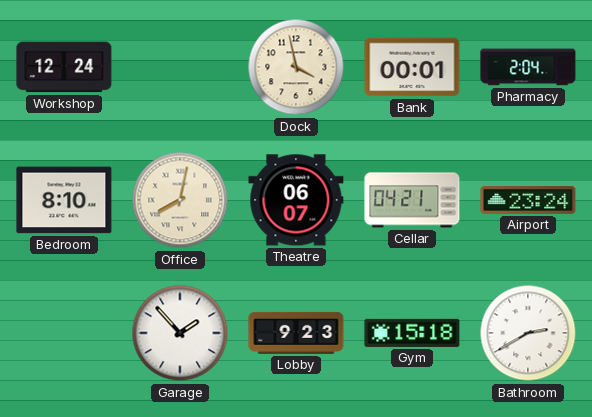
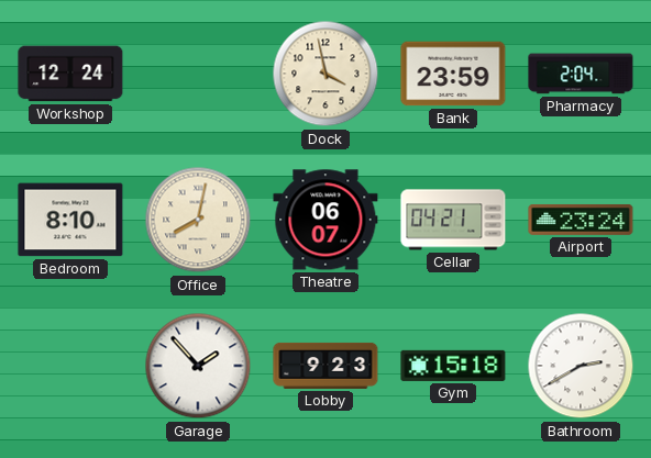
Bank: 00:01 -> 23:59
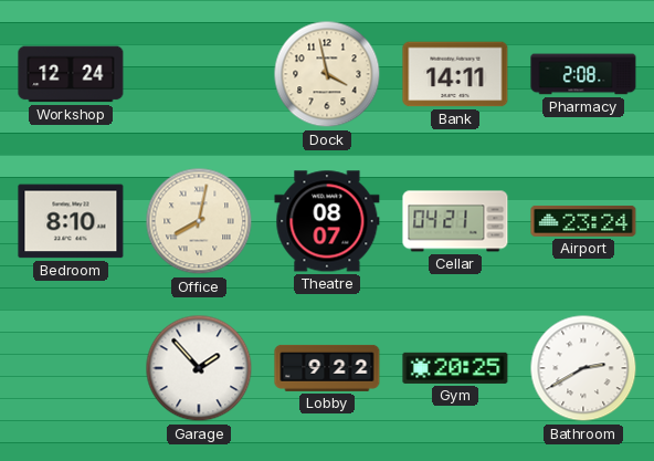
Bank: 23:59 -> 14:11
Pharmacy: 2:04 -> 2:08
Theatre: 06:07 -> 08:07
Lobby: 9:23 -> 9:22
Gym: 15:18 -> 20:25
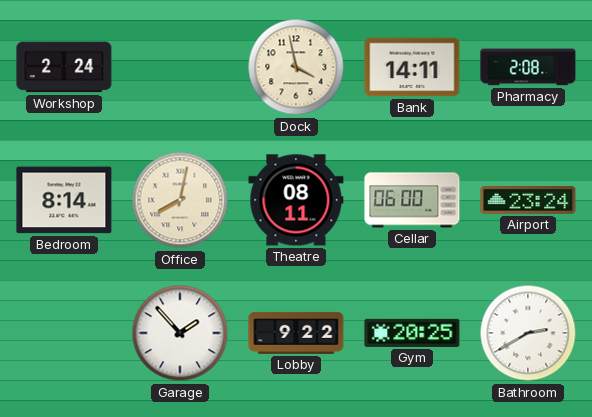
Workshop: 12:24 -> 2:24
Bedroom: 8:10 -> 8:14
Theatre: 08:07 -> 08:11
Cellar: 04:21 -> 06:00
